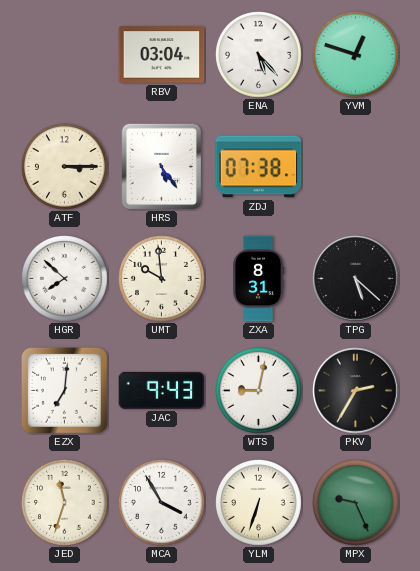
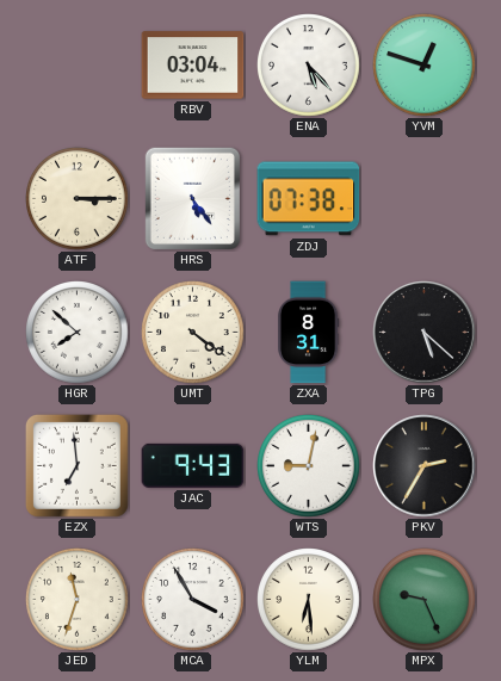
UMT: 9:59 -> 4:21
EZX: 7:01 -> 6:59
YLM: 6:33 -> 6:29
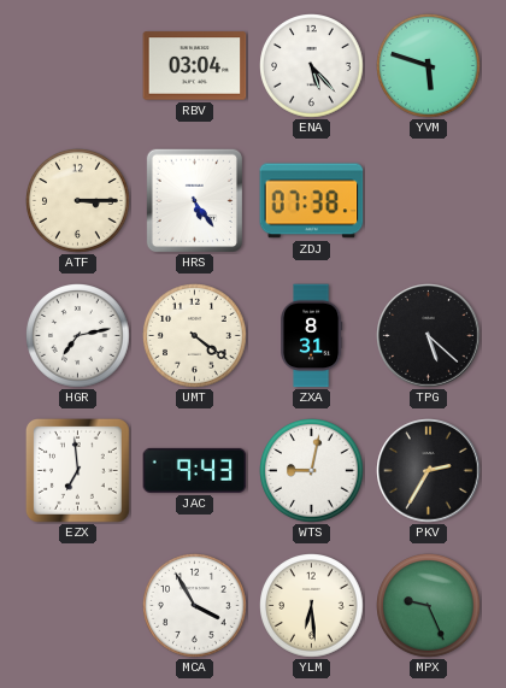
YVM: 12:48 -> 5:48
HGR: 7:52 -> 7:13
JED: 11:33 -> none
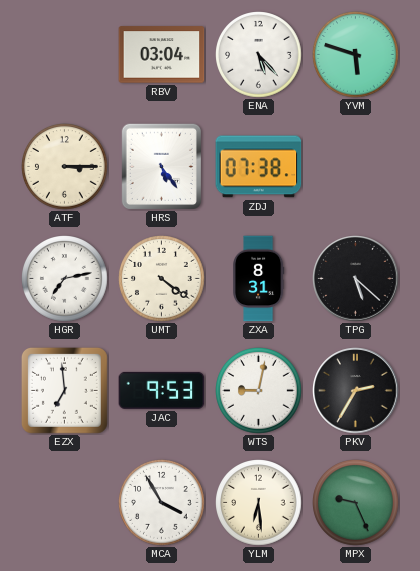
JAC: 9:43 -> 9:53
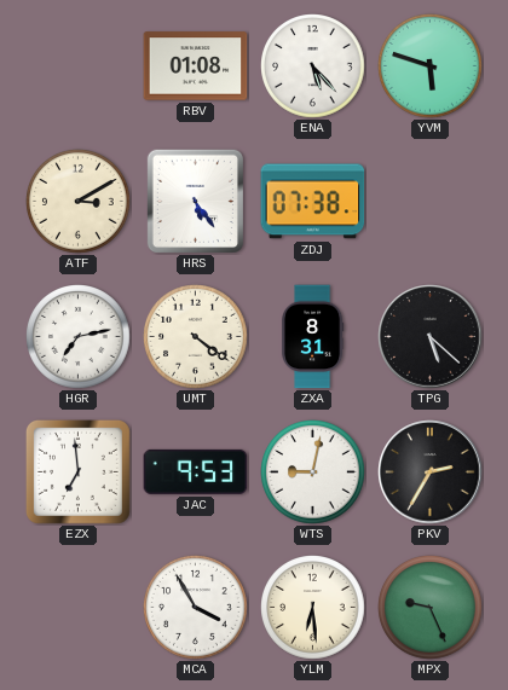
RBV: 03:04 -> 01:08
ATF: 3:15 -> 3:10
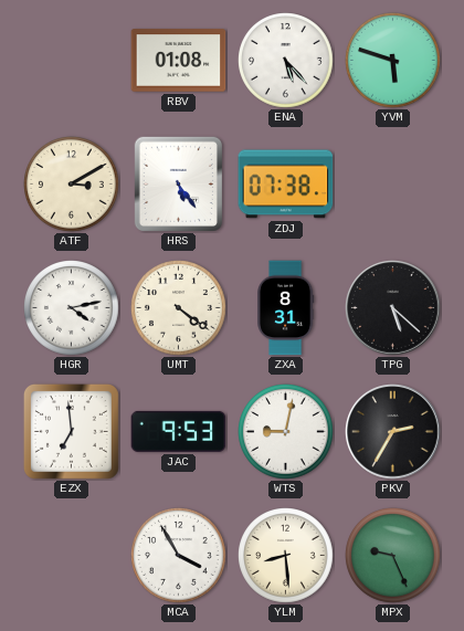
HGR: 7:13 -> 4:13
YLM: 6:29 -> 8:29
